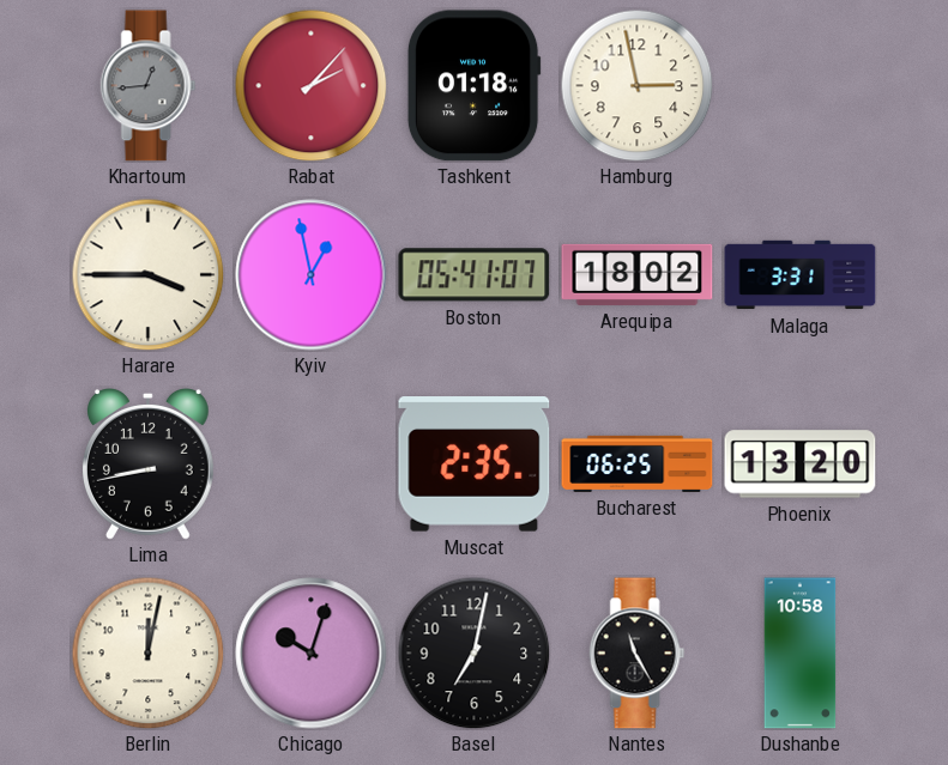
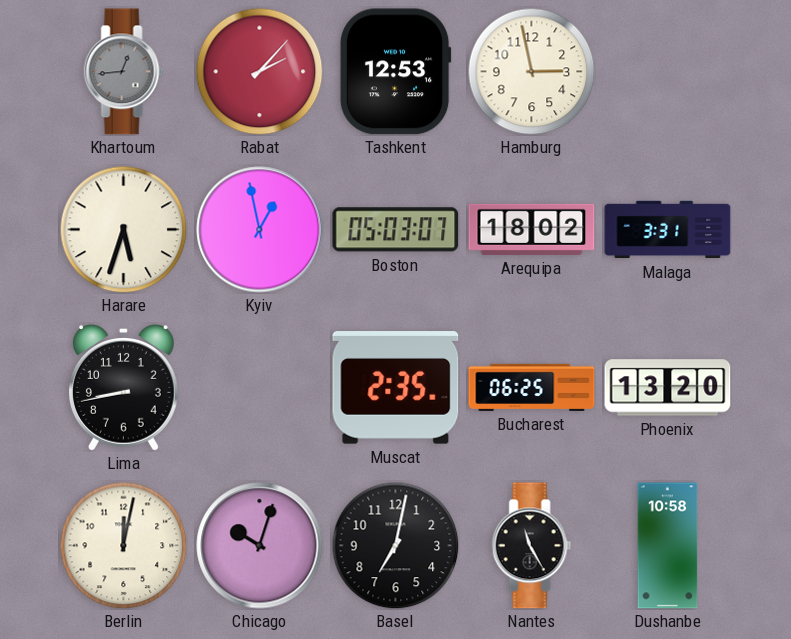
Tashkent: 01:18 -> 12:53
Harare: 3:45 -> 5:33
Boston: 05:41 -> 05:03
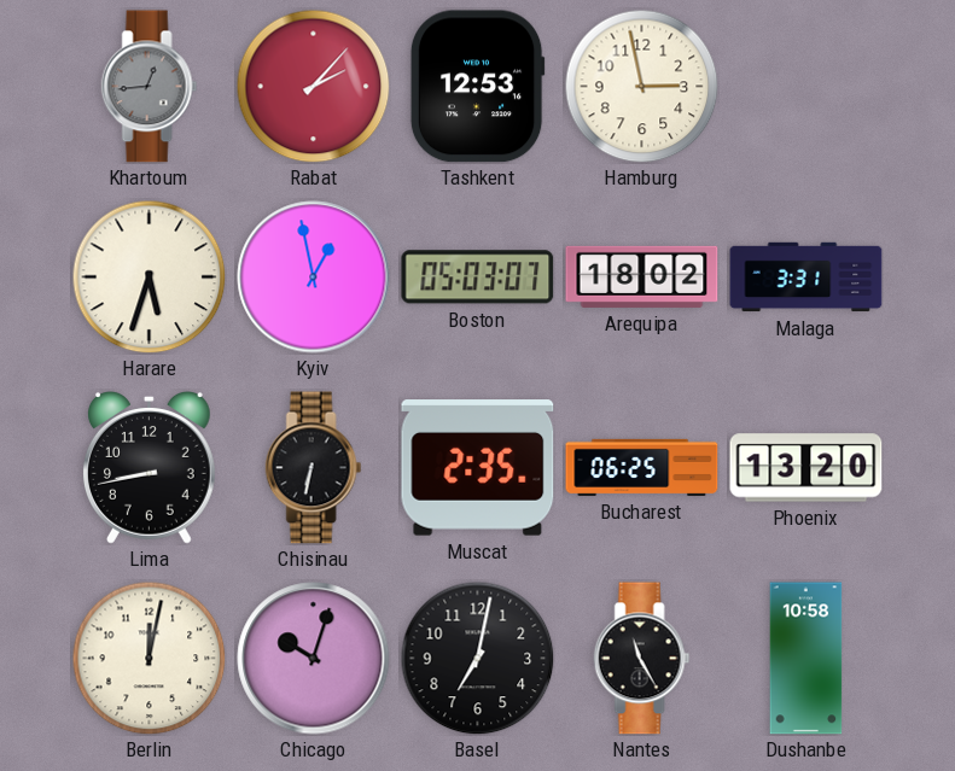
Chisinau: none -> 6:32
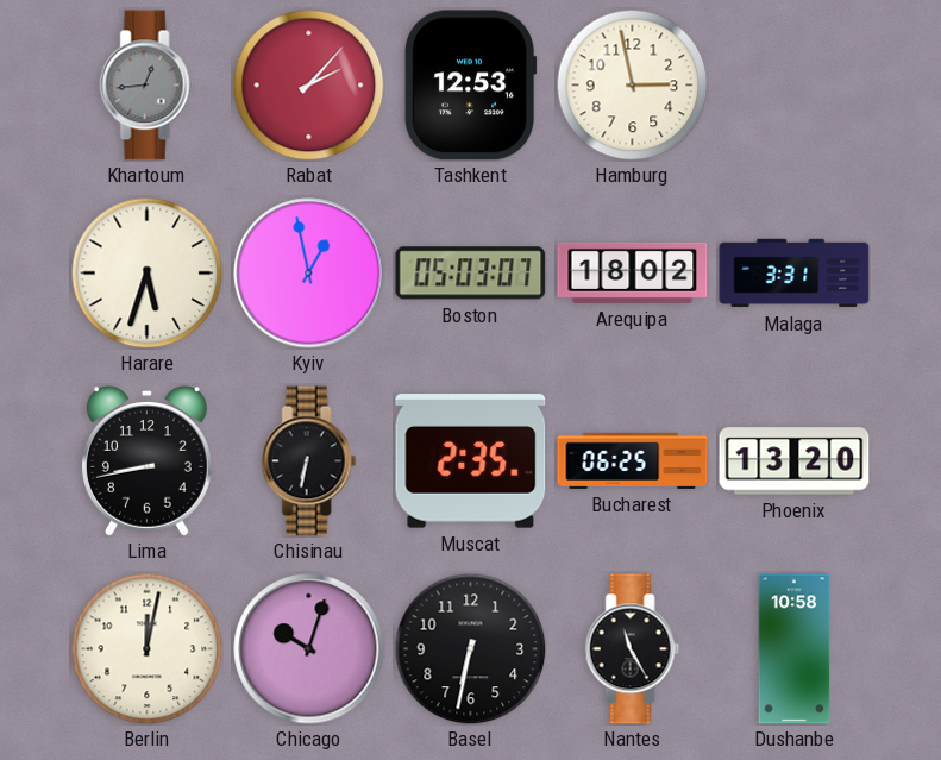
Basel: 7:02 -> 6:32
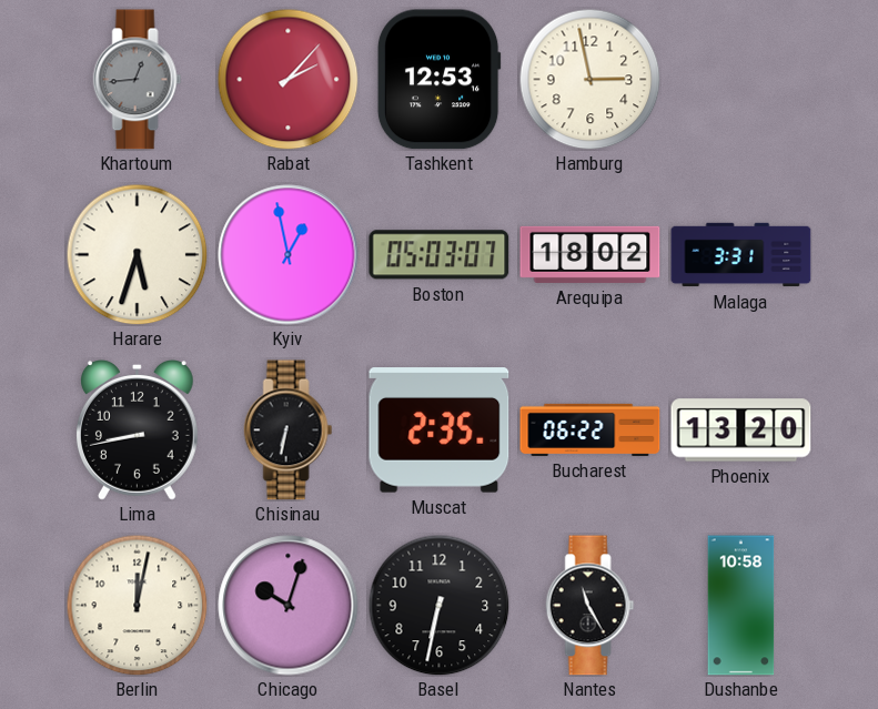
Bucharest: 06:25 -> 06:22
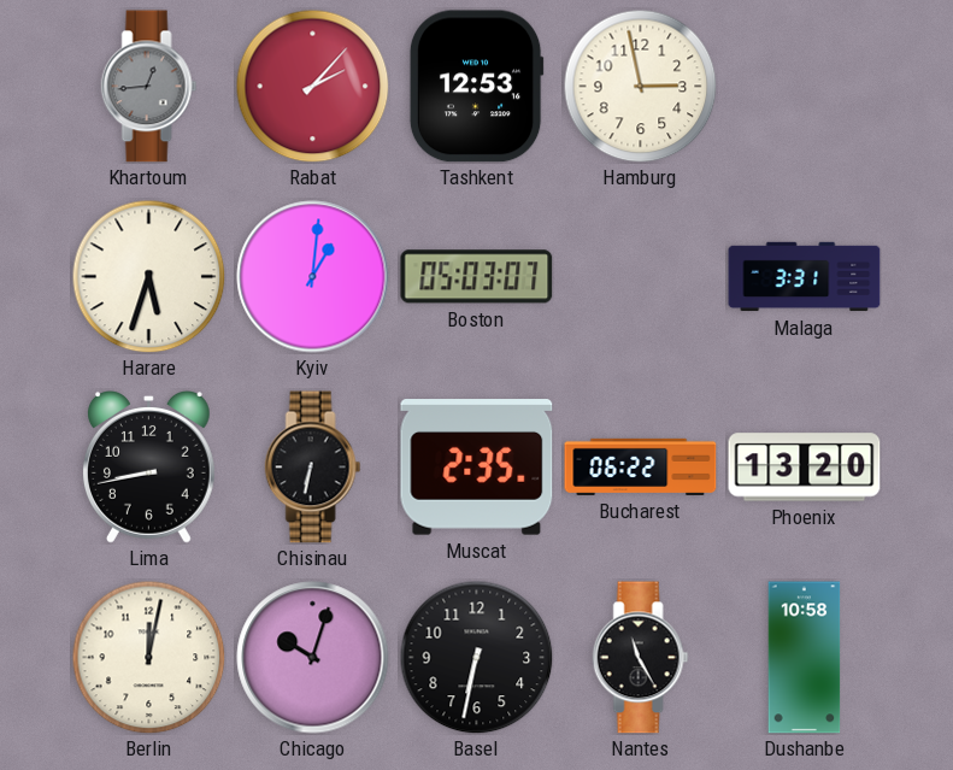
Kyiv: 12:58 -> 1:01
Arequipa: 18:02 -> none
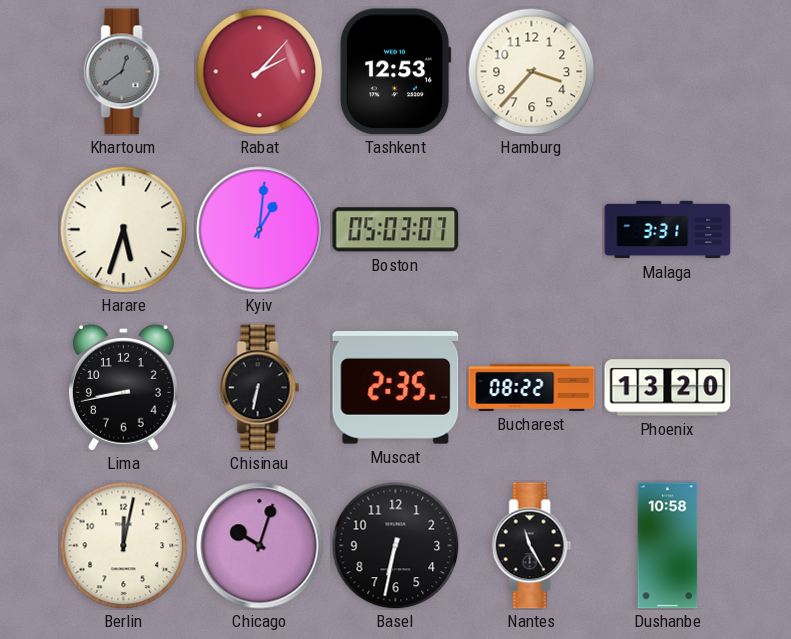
Khartoum: 12:44 -> 12:39
Hamburg: 2:58 -> 3:37
Bucharest: 06:22 -> 08:22
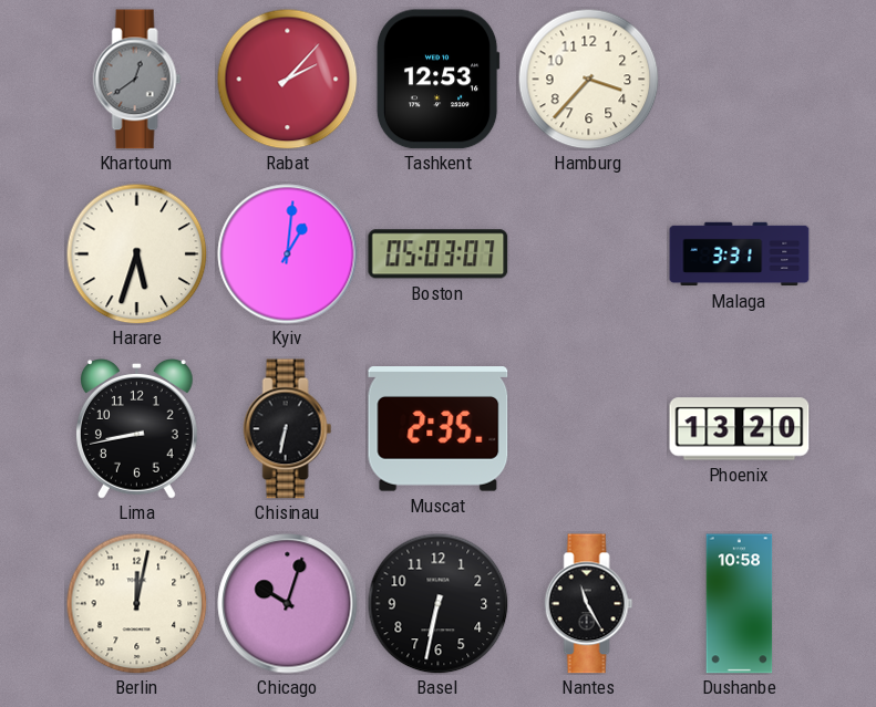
Bucharest: 08:22 -> none
